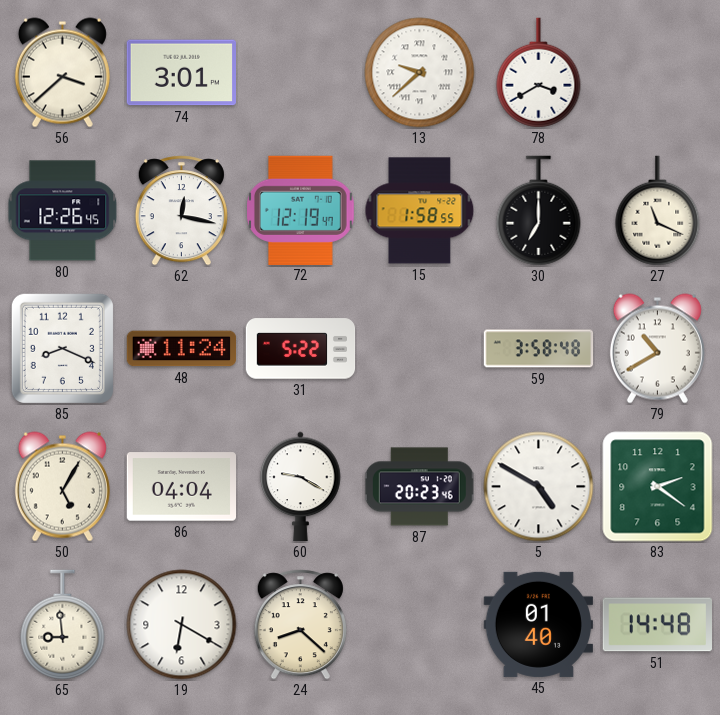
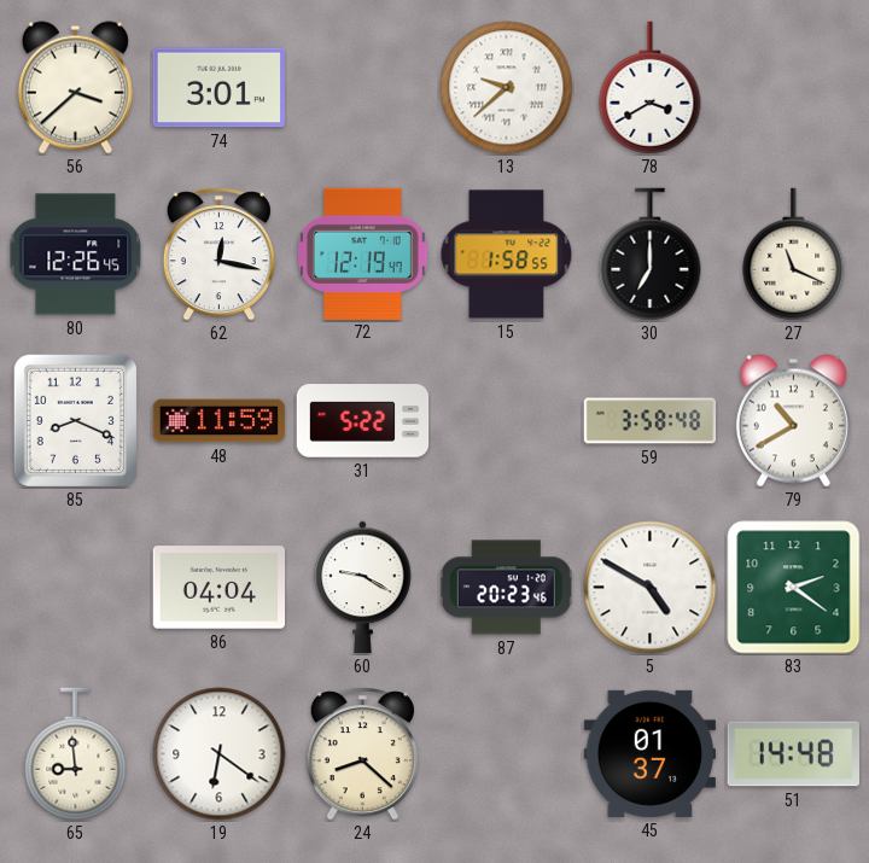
48: 11:24 -> 11:59
50: 5:05 -> none
19: 6:20 -> 6:21
45: 01:40 -> 01:37
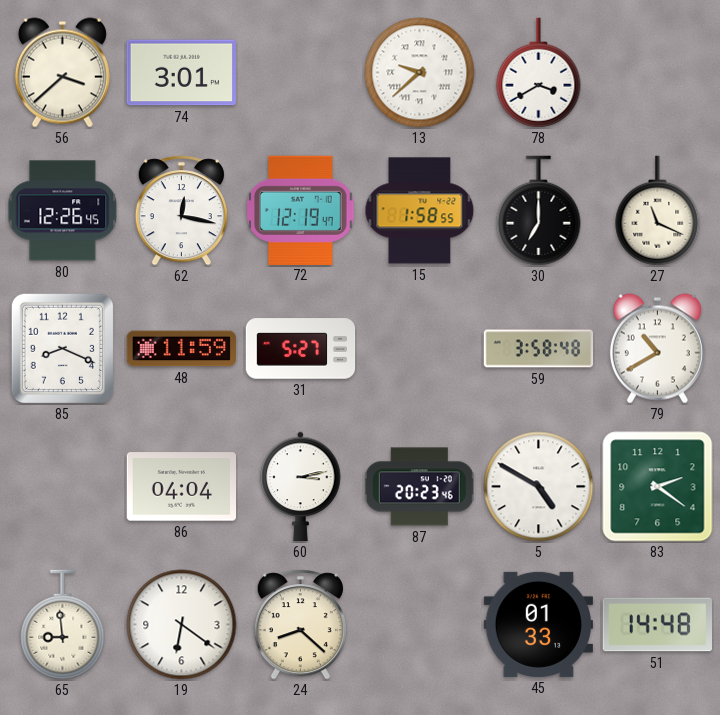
31: 5:22 -> 5:27
60: 9:20 -> 3:13
45: 01:37 -> 01:33
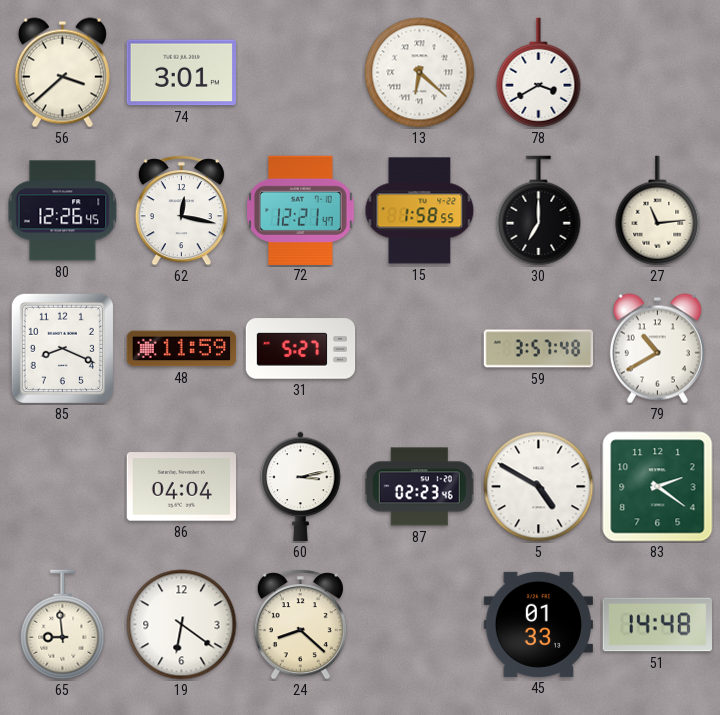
13: 9:38 -> 6:22
72: 12:19 -> 12:21
27: 11:19 -> 11:14
59: 3:58 -> 3:57
87: 20:23 -> 02:23
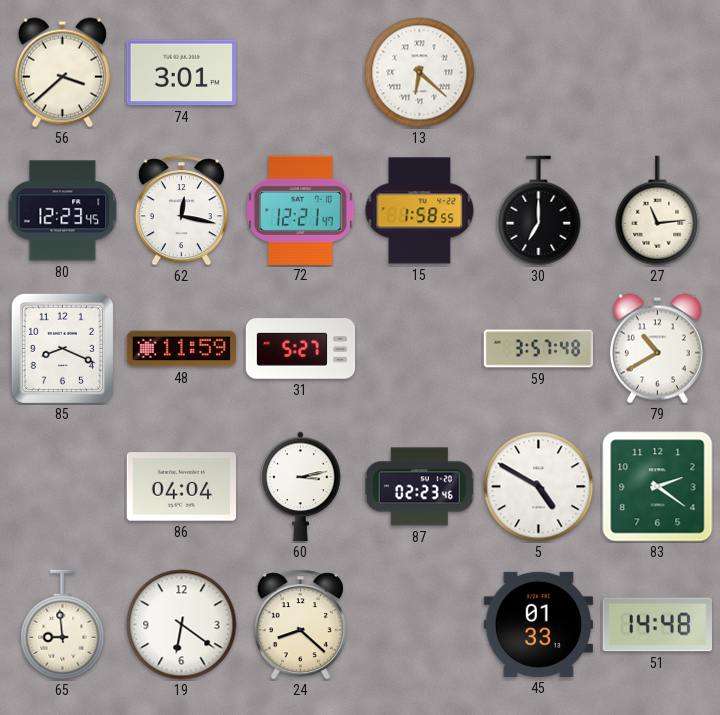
78: 3:40 -> none
80: 12:26 -> 12:23
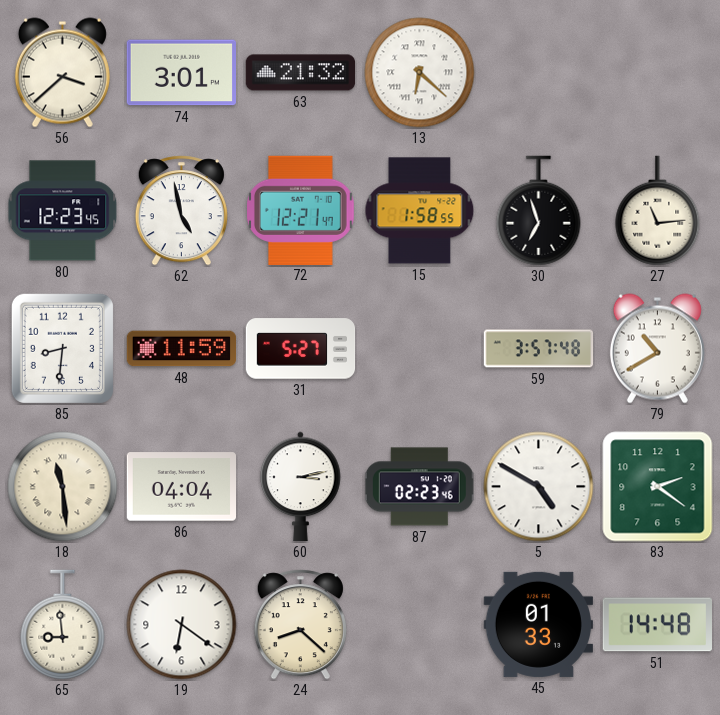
63: none -> 21:32
62: 12:17 -> 4:58
30: 7:00 -> 6:57
85: 8:19 -> 8:31
18: none -> 11:29
